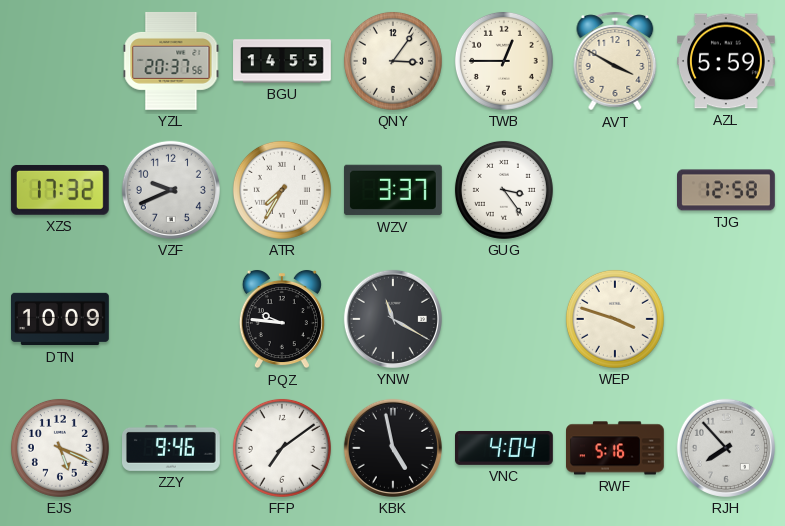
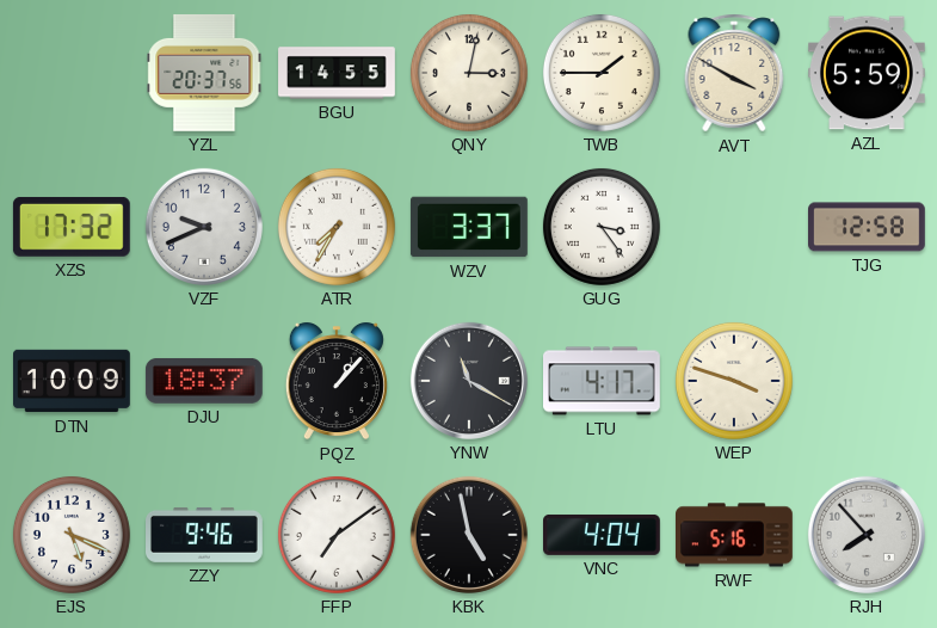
QNY: 3:06 -> 3:02
TWB: 12:45 -> 1:45
DJU: none -> 18:37
PQZ: 9:46 -> 1:07
LTU: none -> 4:17
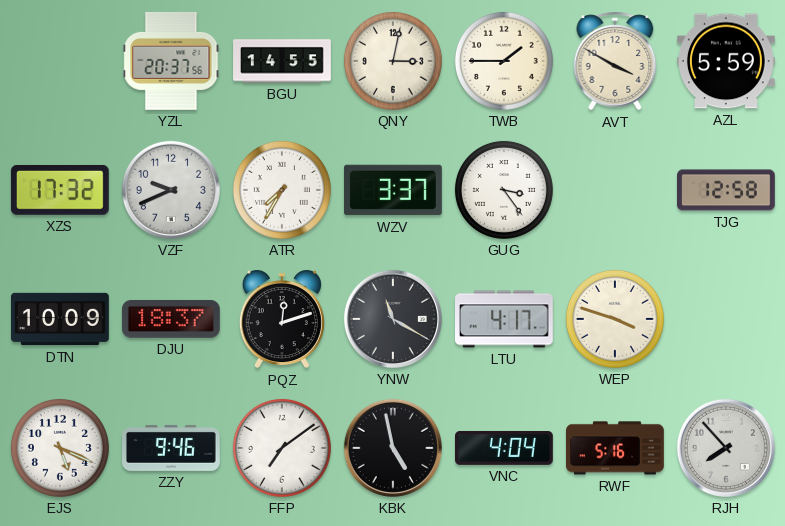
PQZ: 1:07 -> 12:12
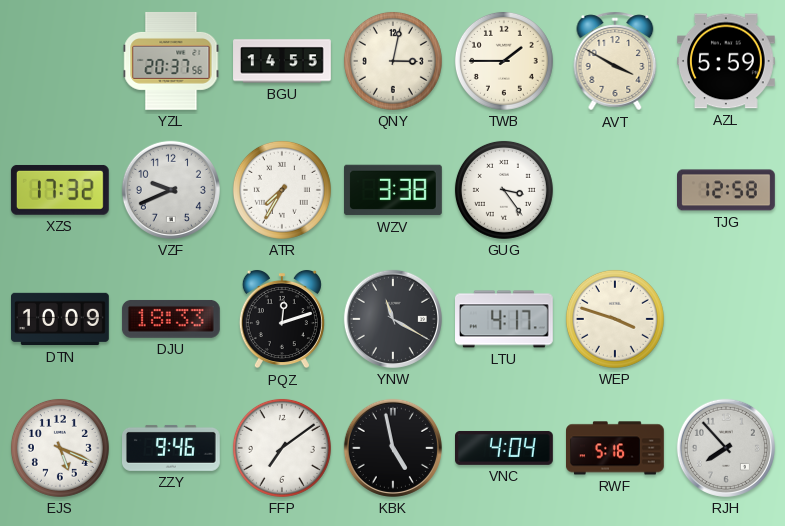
WZV: 3:37 -> 3:38
DJU: 18:37 -> 18:33
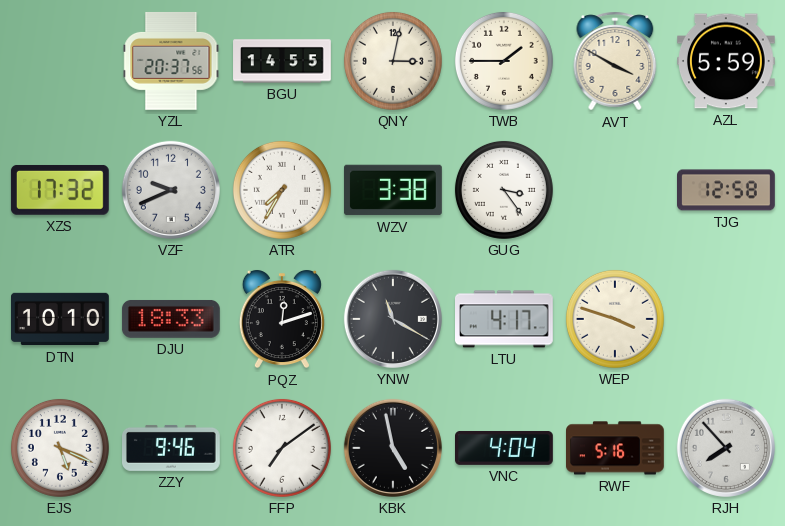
DTN: 10:09 -> 10:10
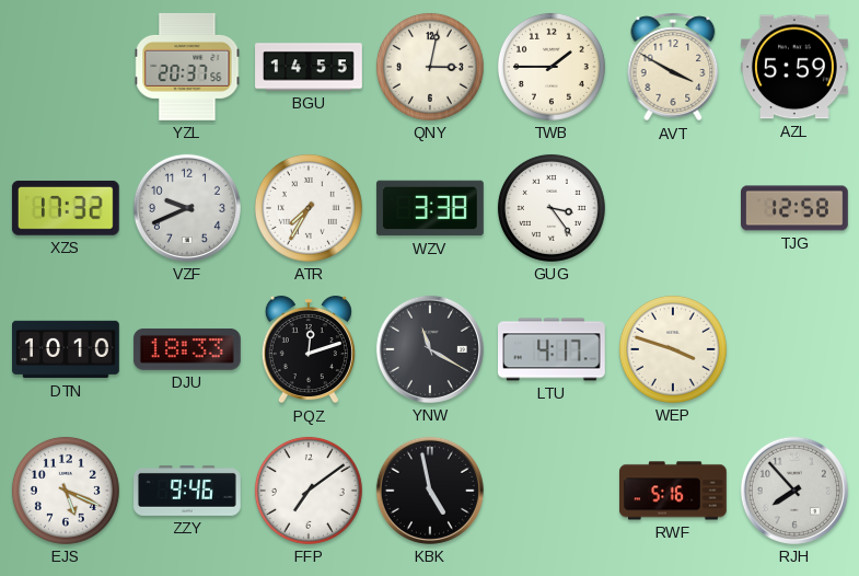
VNC: 4:04 -> none
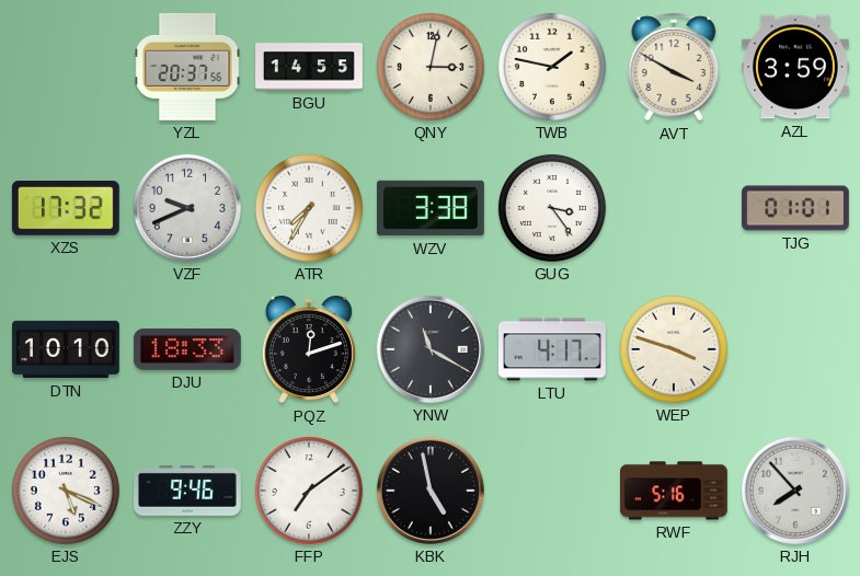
TWB: 1:45 -> 1:47
AZL: 5:59 -> 3:59
TJG: 12:58 -> 01:01
